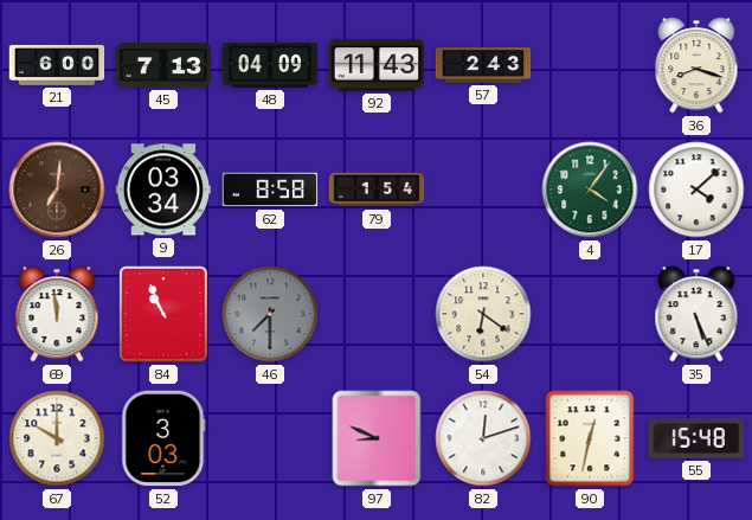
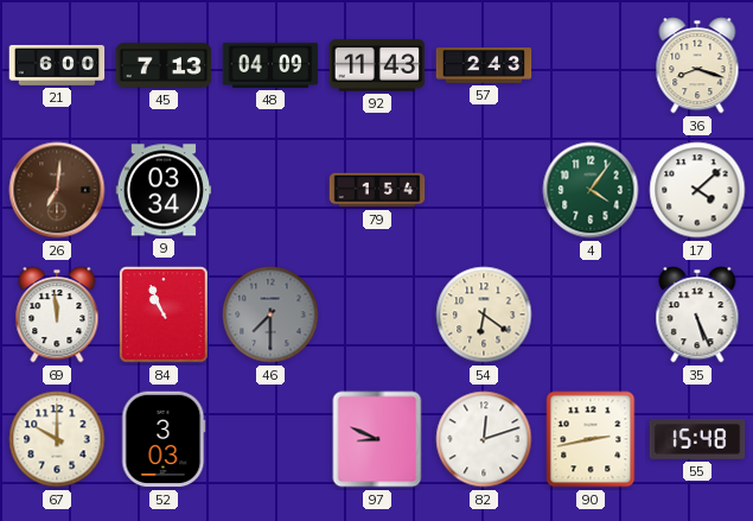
62: 8:58 -> none
90: 12:32 -> 2:43
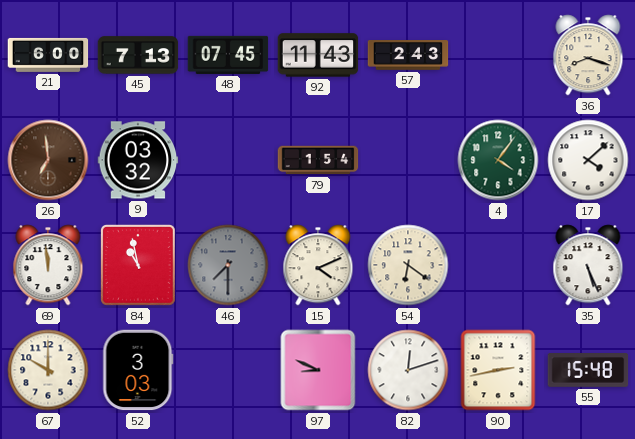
48: 04:09 -> 07:45
26: 7:01 -> 6:59
9: 03:34 -> 03:32
84: 10:56 -> 10:58
15: none -> 4:11
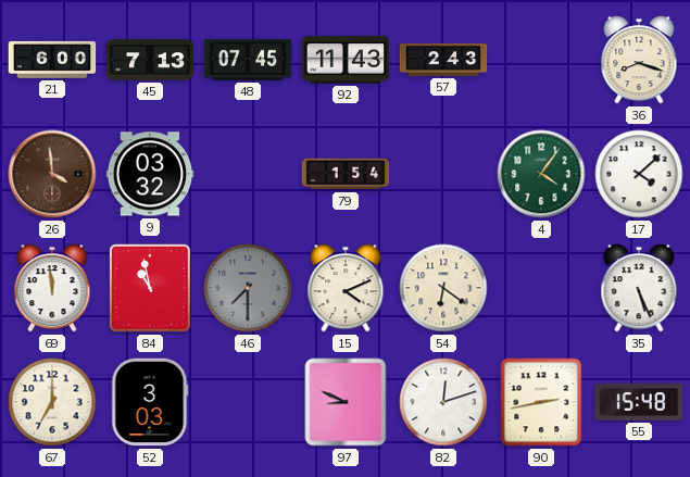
26: 6:59 -> 3:59
67: 10:00 -> 7:00
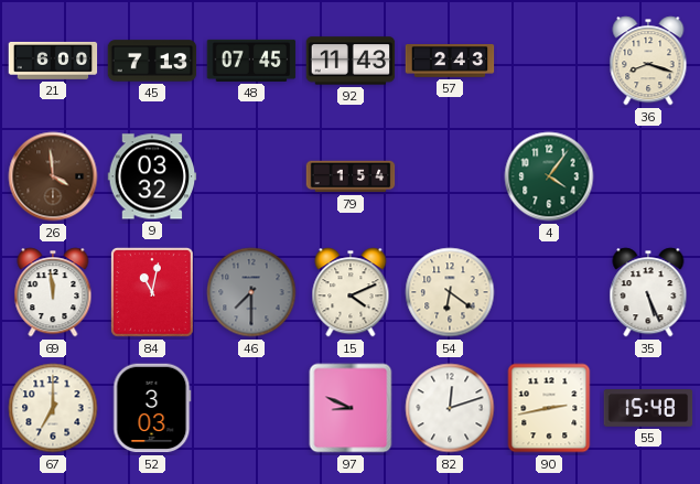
17: 4:08 -> none
84: 10:58 -> 11:02
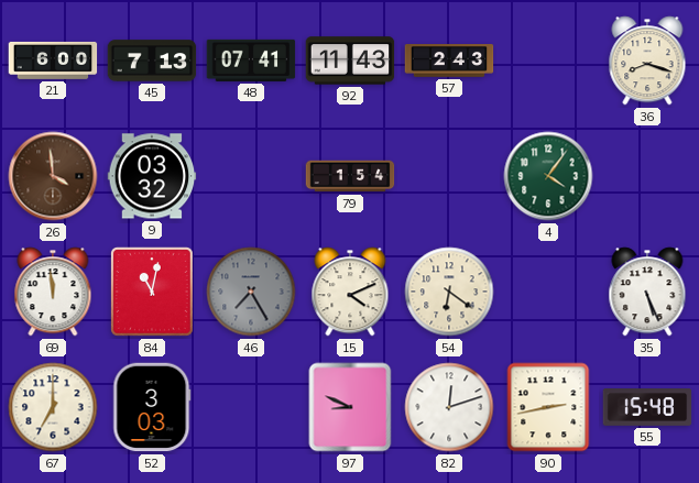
48: 07:45 -> 07:41
46: 7:30 -> 7:25
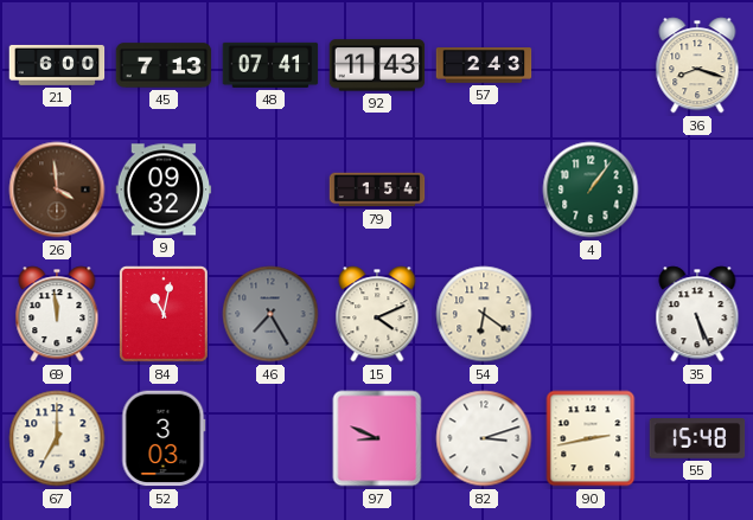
9: 03:32 -> 09:32
4: 4:06 -> 1:06
82: 12:12 -> 3:12
